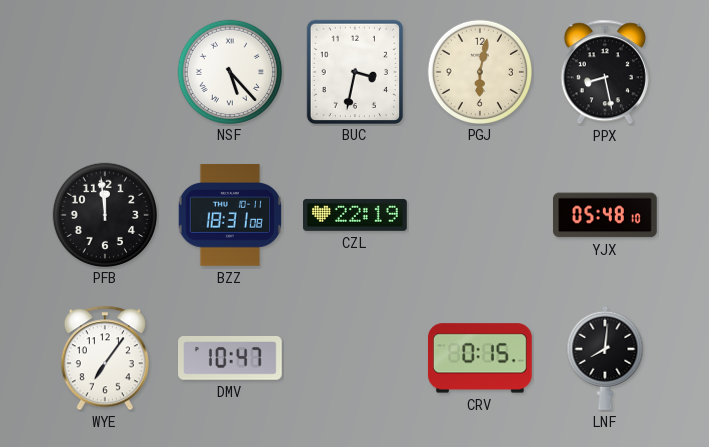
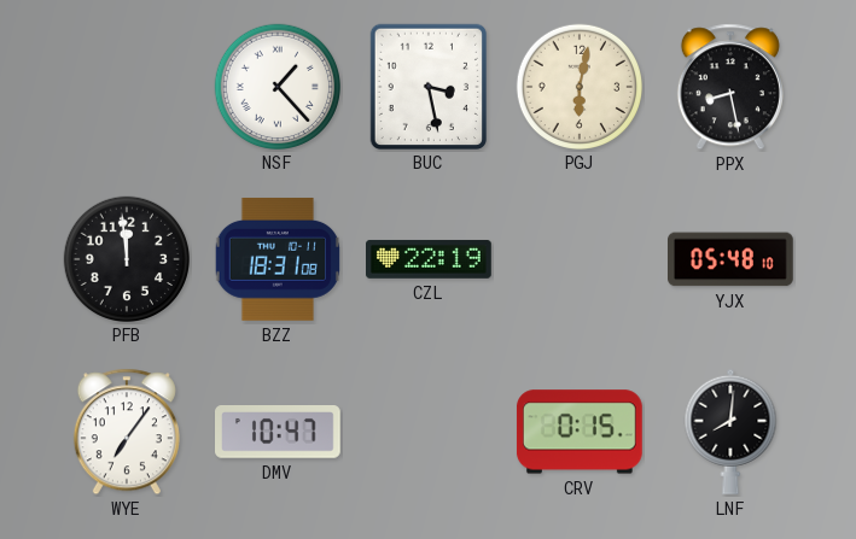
NSF: 5:23 -> 1:23
BUC: 3:32 -> 3:28
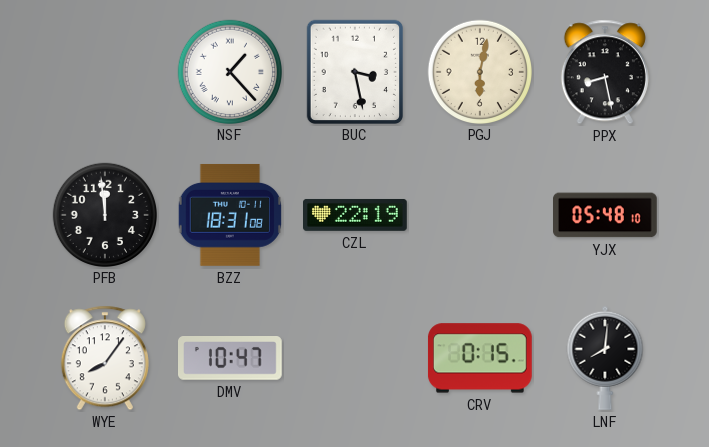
WYE: 7:06 -> 8:06
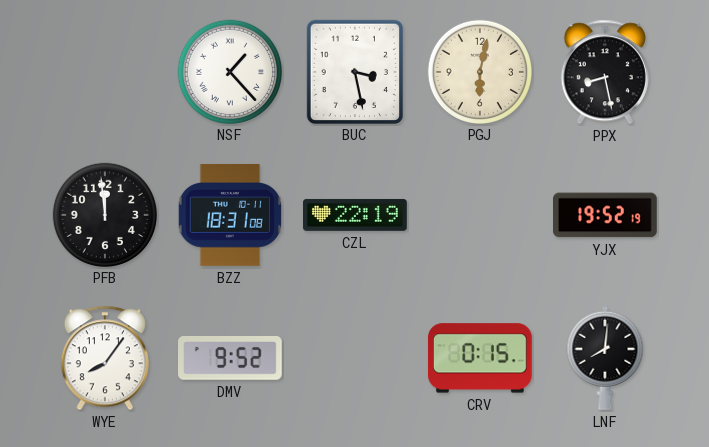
YJX: 05:48 -> 19:52
DMV: 10:47 -> 9:52
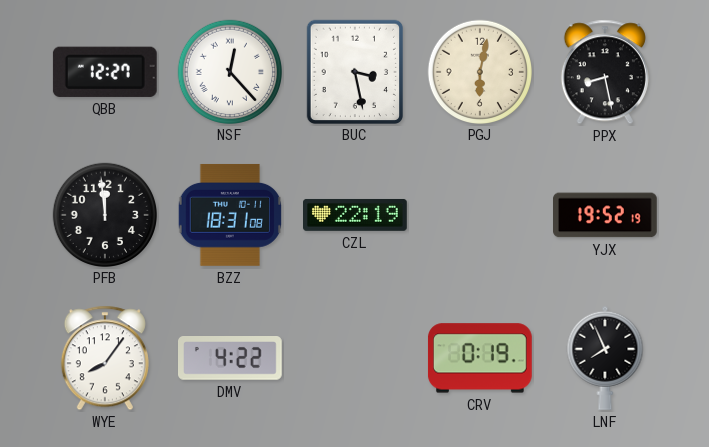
QBB: none -> 12:27
NSF: 1:23 -> 12:23
DMV: 9:52 -> 4:22
CRV: 0:15 -> 0:19
LNF: 8:01 -> 7:56
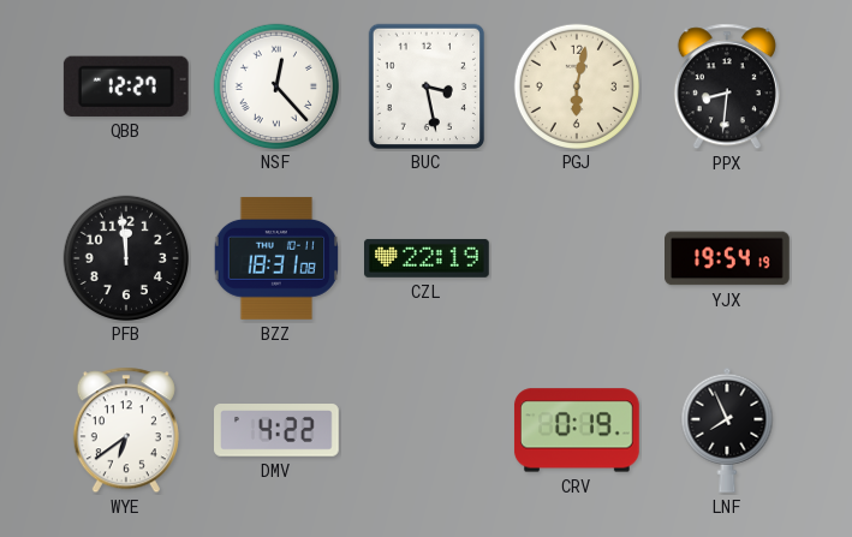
PPX: 8:28 -> 8:31
YJX: 19:52 -> 19:54
WYE: 8:06 -> 6:39
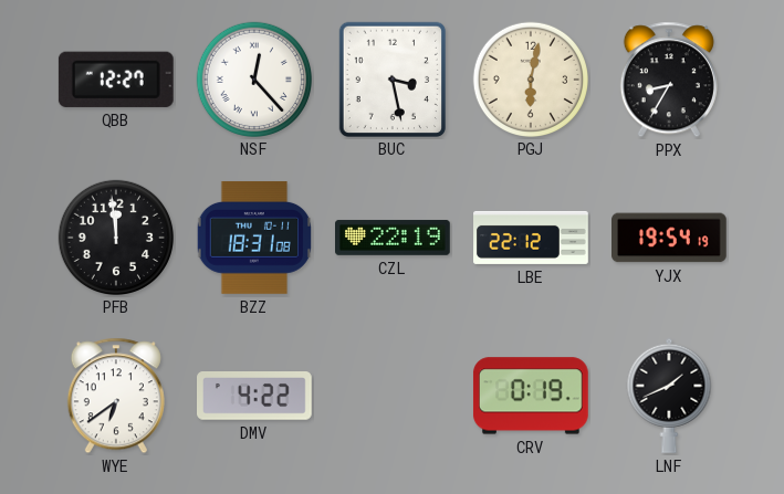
PPX: 8:31 -> 8:35
LBE: none -> 22:12
LNF: 7:56 -> 1:41
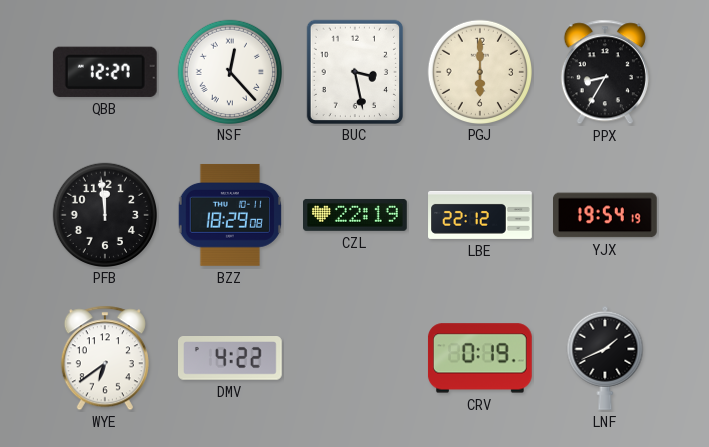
PGJ: 6:02 -> 6:00
BZZ: 18:31 -> 18:29
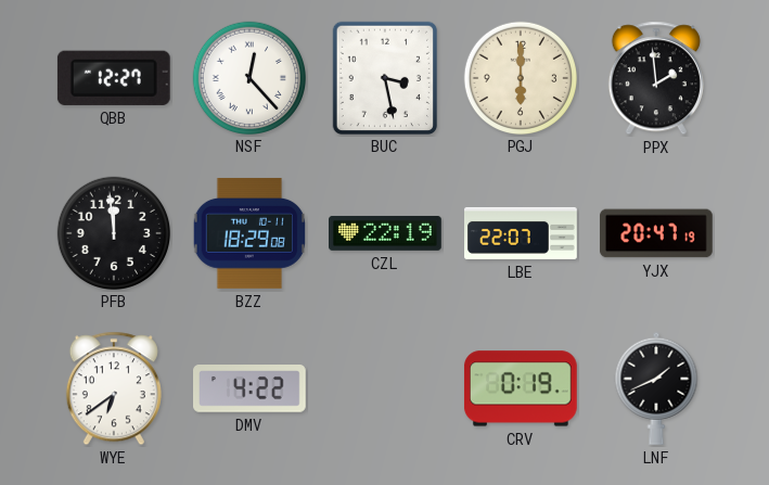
PPX: 8:35 -> 1:59
LBE: 22:12 -> 22:07
YJX: 19:54 -> 20:47
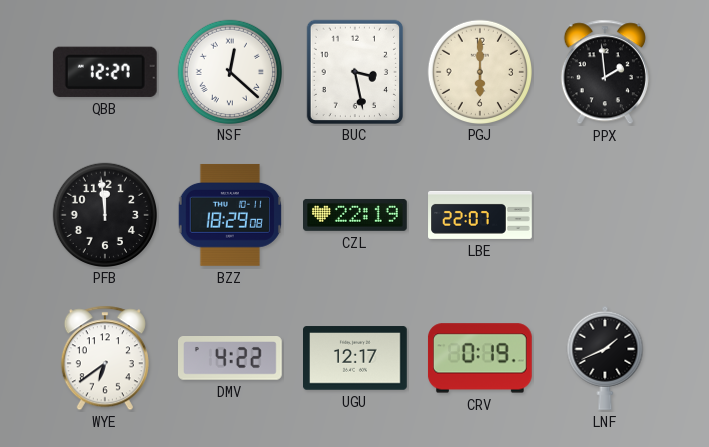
NSF: 12:23 -> 12:22
YJX: 20:47 -> none
UGU: none -> 12:17
